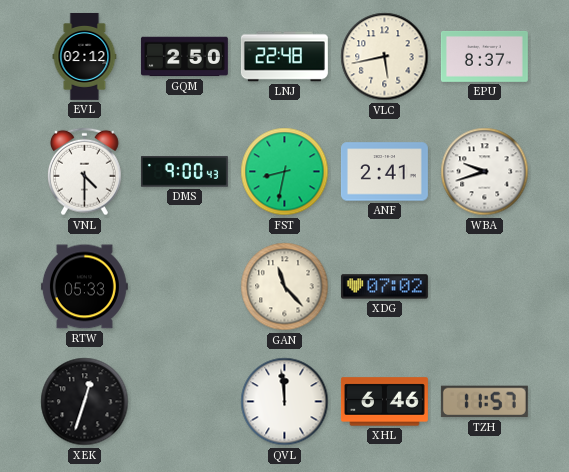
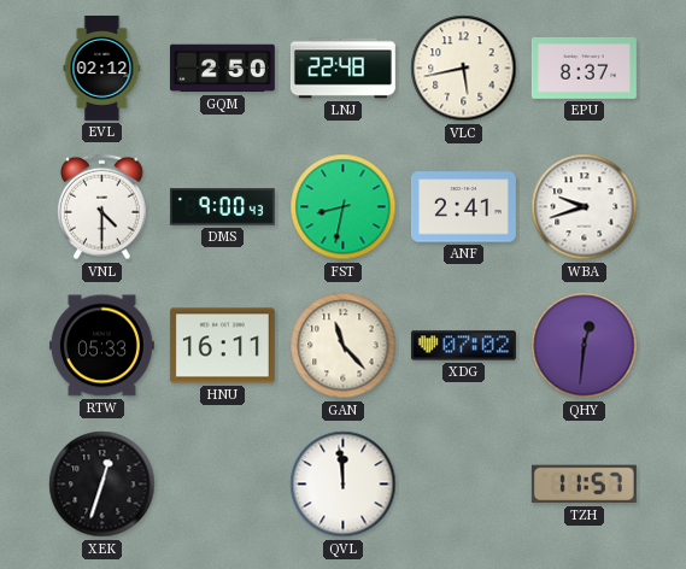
HNU: none -> 16:11
QHY: none -> 12:31
XHL: 6:46 -> none
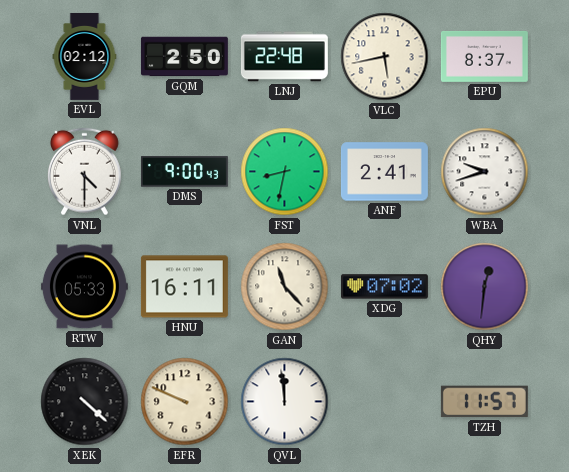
XEK: 12:33 -> 4:22
EFR: none -> 9:49
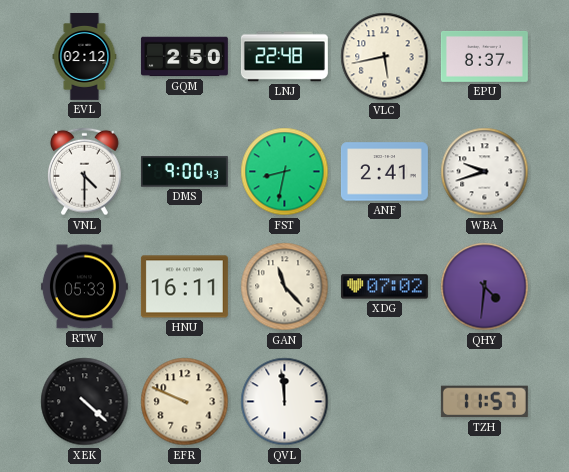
QHY: 12:31 -> 4:31
